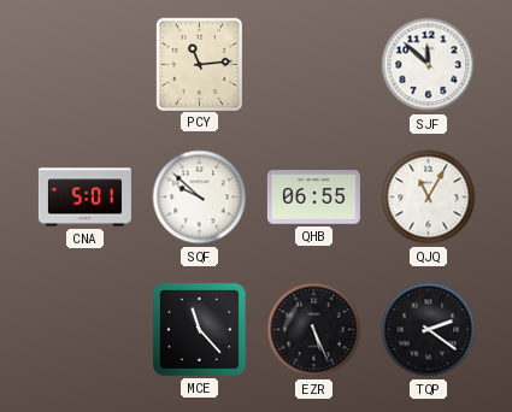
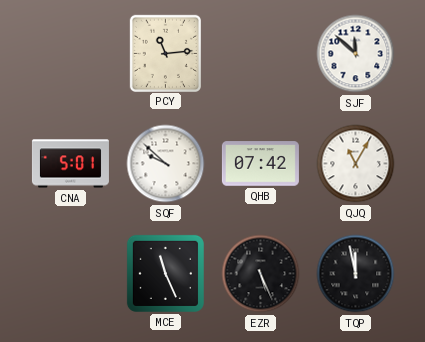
QHB: 06:55 -> 07:42
MCE: 11:23 -> 11:26
TQP: 2:21 -> 11:58
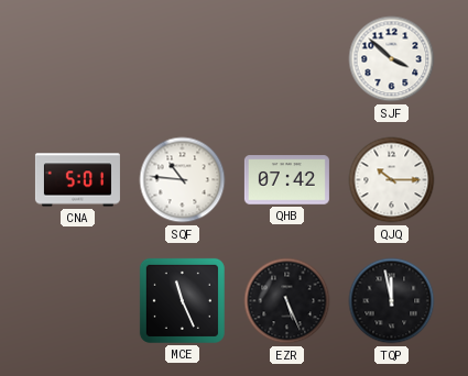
PCY: 11:14 -> none
SJF: 11:52 -> 3:52
SQF: 9:52 -> 10:46
QJQ: 11:05 -> 10:15
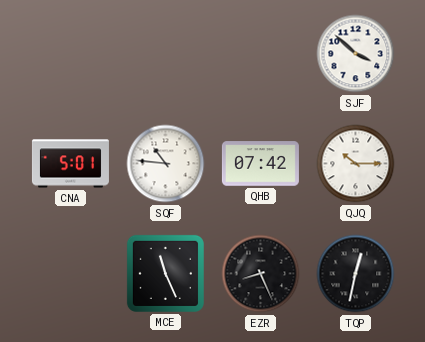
EZR: 5:26 -> 8:26
TQP: 11:58 -> 12:32
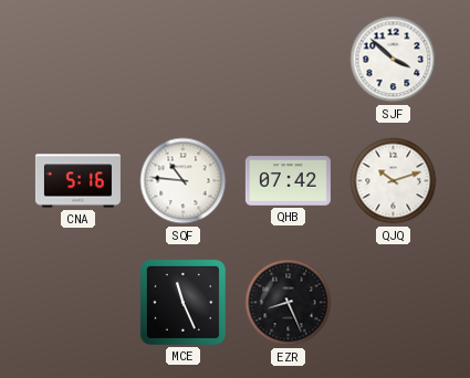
CNA: 5:01 -> 5:16
QJQ: 10:15 -> 10:12
TQP: 12:32 -> none
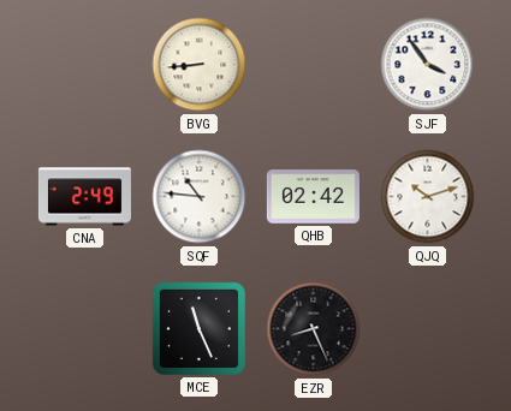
BVG: none -> 8:44
SJF: 3:52 -> 3:54
CNA: 5:16 -> 2:49
QHB: 07:42 -> 02:42
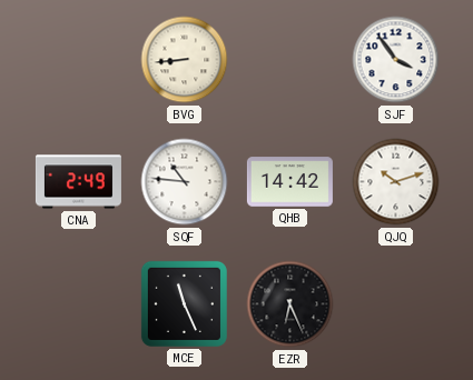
QHB: 02:42 -> 14:42
EZR: 8:26 -> 6:26
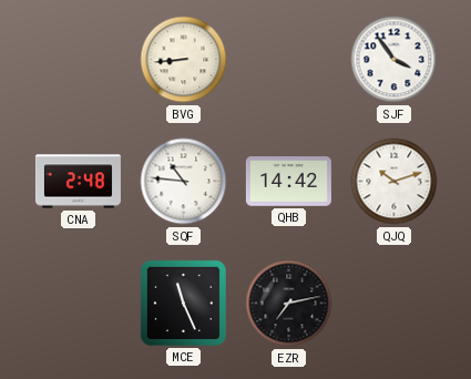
CNA: 2:49 -> 2:48
EZR: 6:26 -> 7:13
